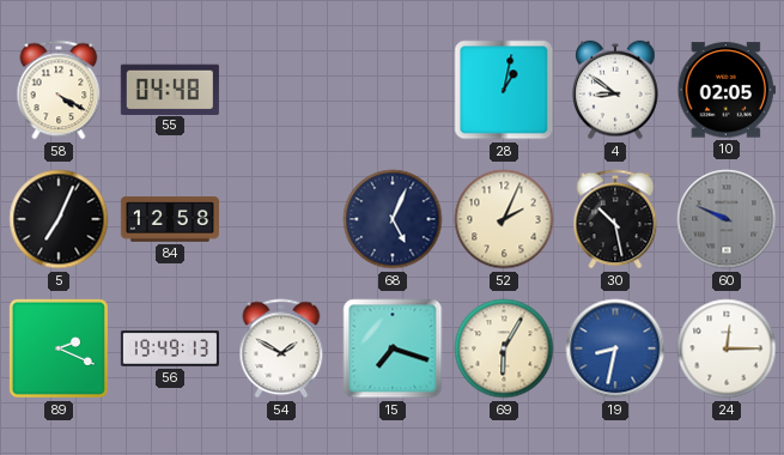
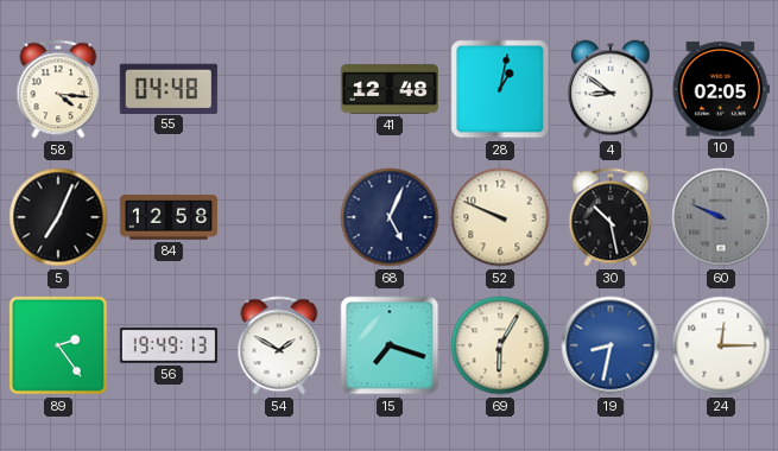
58: 4:20 -> 4:16
41: none -> 12:48
52: 2:04 -> 9:49
89: 2:19 -> 2:24
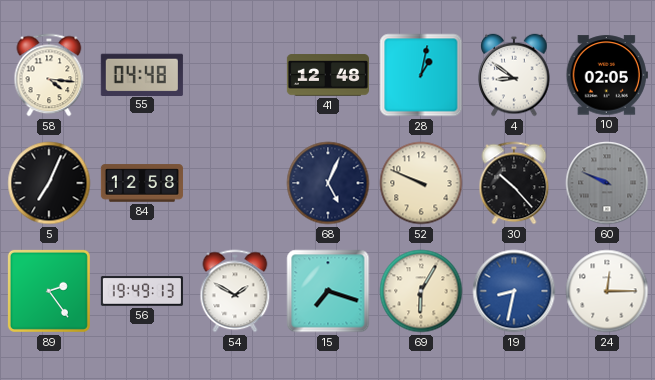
30: 10:28 -> 10:23
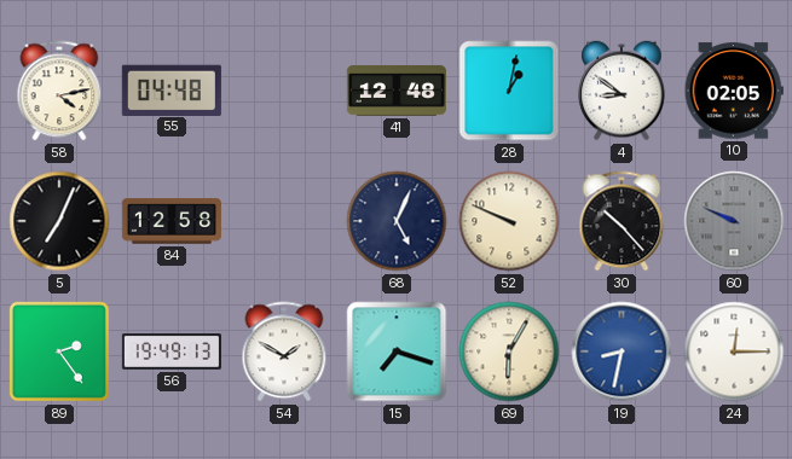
58: 4:16 -> 4:13
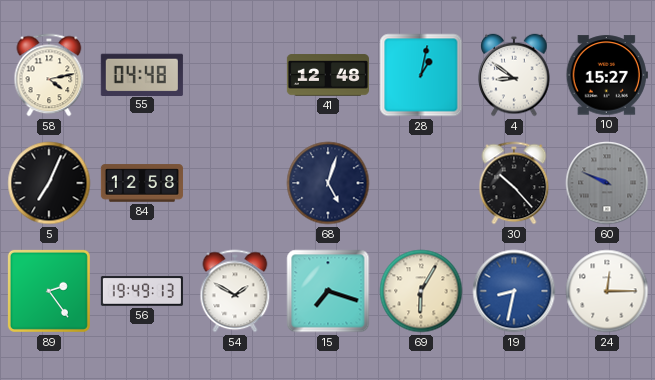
10: 02:05 -> 15:27
68: 5:04 -> 5:03
52: 9:49 -> none
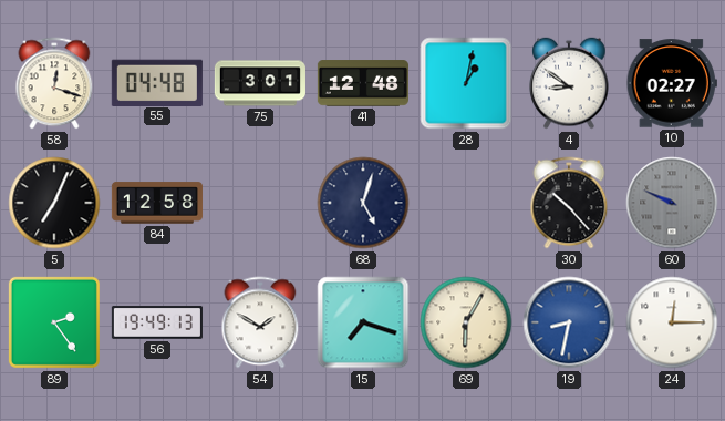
58: 4:13 -> 12:18
75: none -> 3:01
10: 15:27 -> 02:27
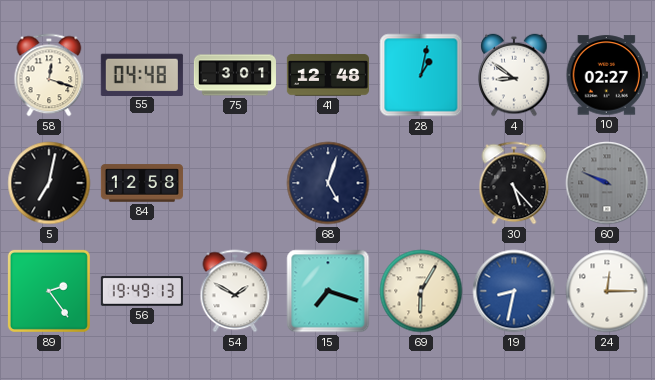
5: 7:04 -> 7:02
30: 10:23 -> 5:23
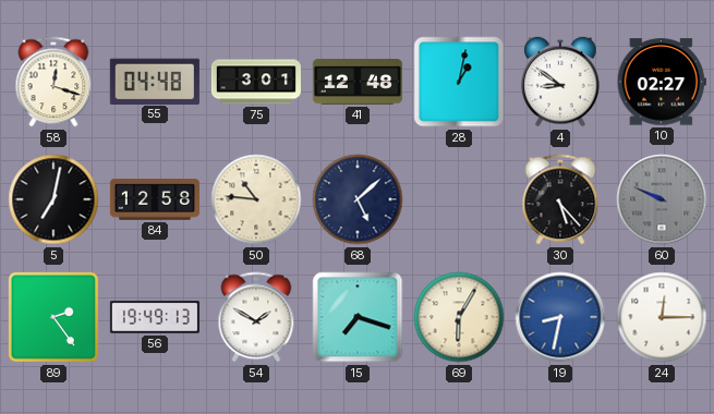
50: none -> 10:46
68: 5:03 -> 5:08
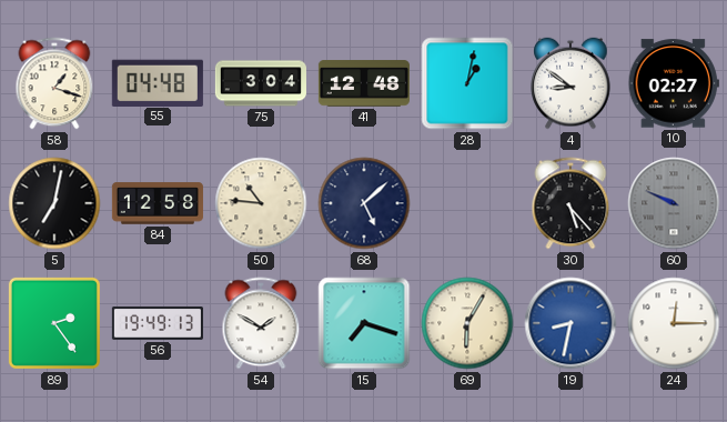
58: 12:18 -> 1:18
75: 3:01 -> 3:04
